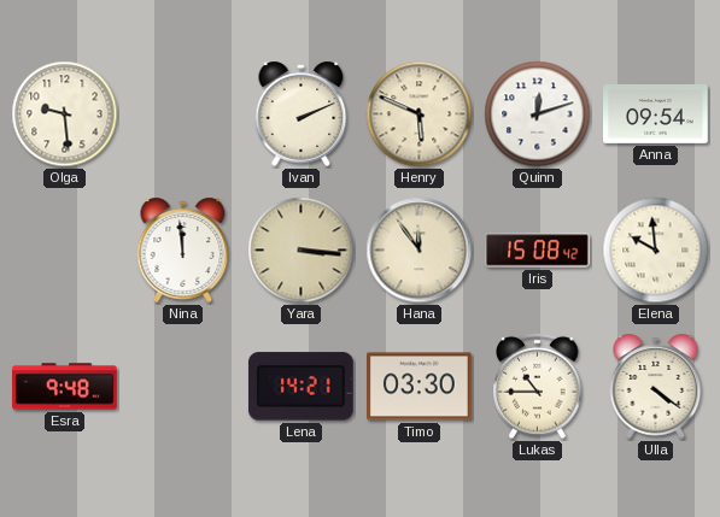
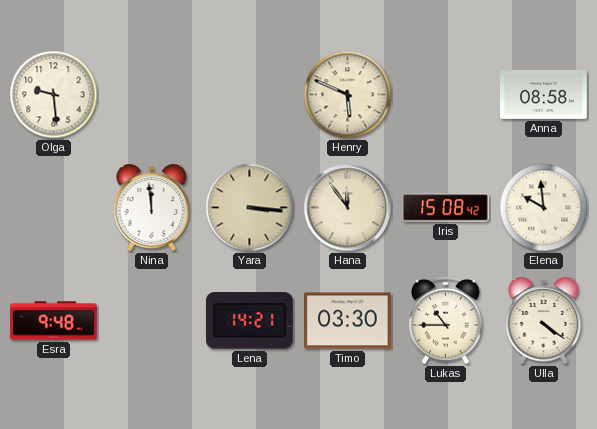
Ivan: 2:11 -> none
Quinn: 12:12 -> none
Anna: 09:54 -> 08:58
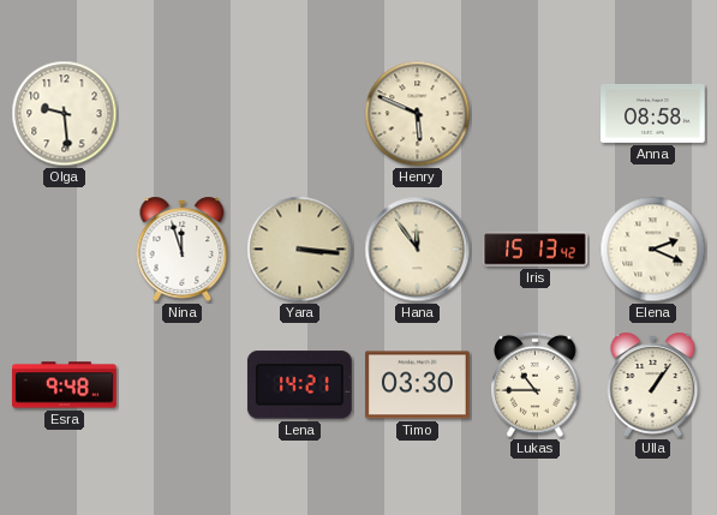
Nina: 11:59 -> 11:57
Iris: 15:08 -> 15:13
Elena: 9:59 -> 2:19
Ulla: 4:21 -> 1:06
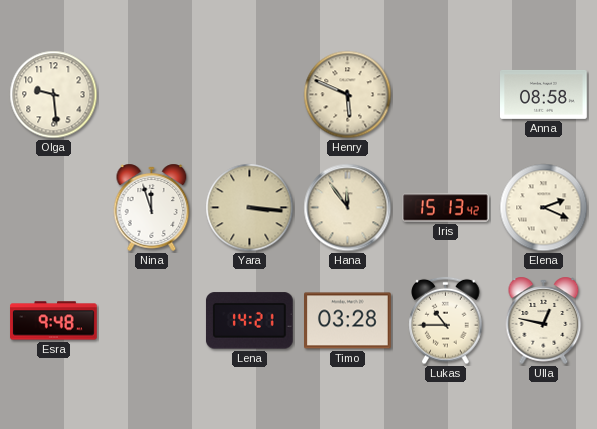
Timo: 03:30 -> 03:28
Ulla: 1:06 -> 12:47
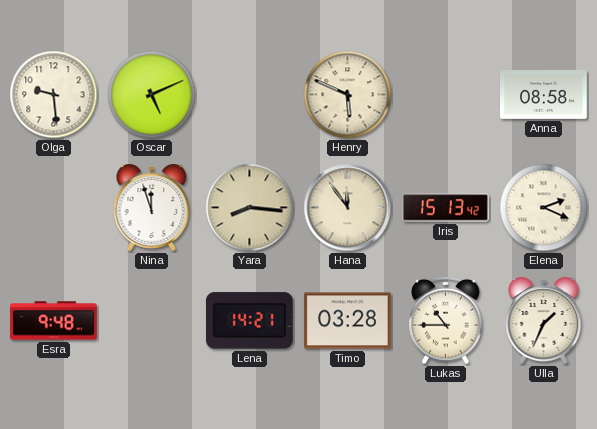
Oscar: none -> 5:11
Yara: 3:16 -> 8:16
Ulla: 12:47 -> 1:34
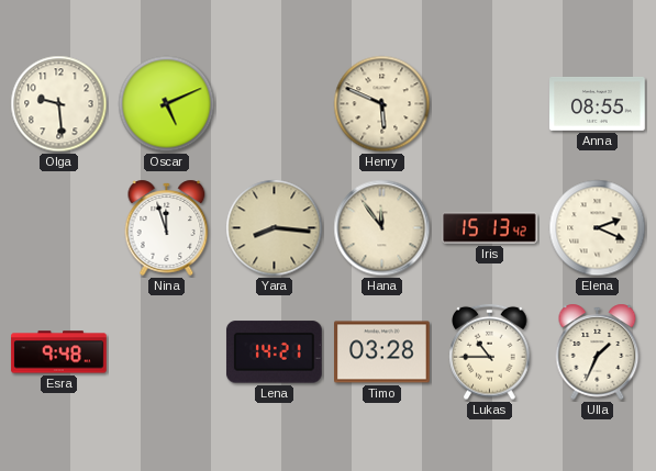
Anna: 08:58 -> 08:55
